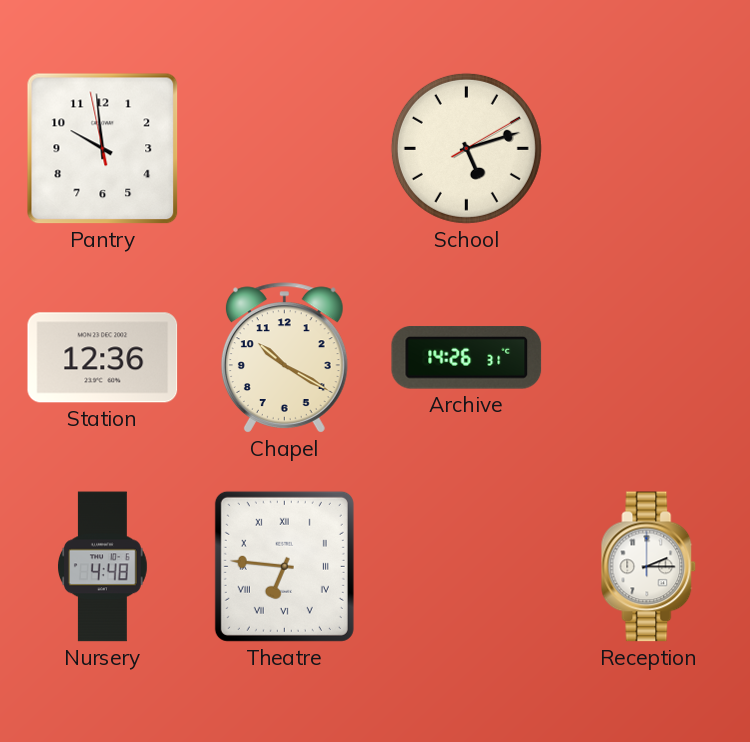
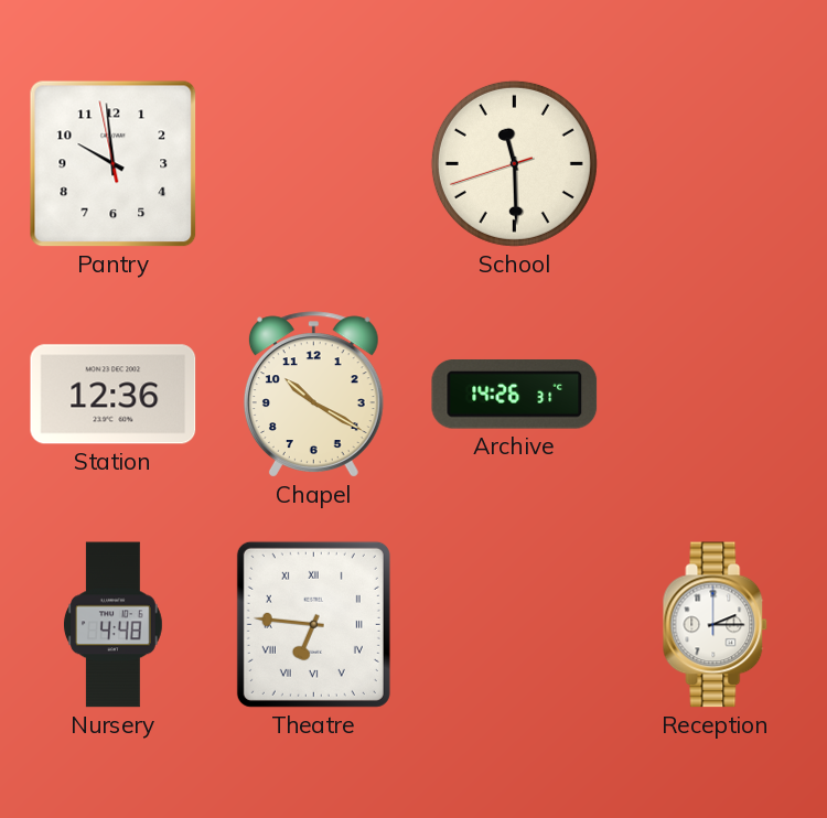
School: 5:12 -> 11:29
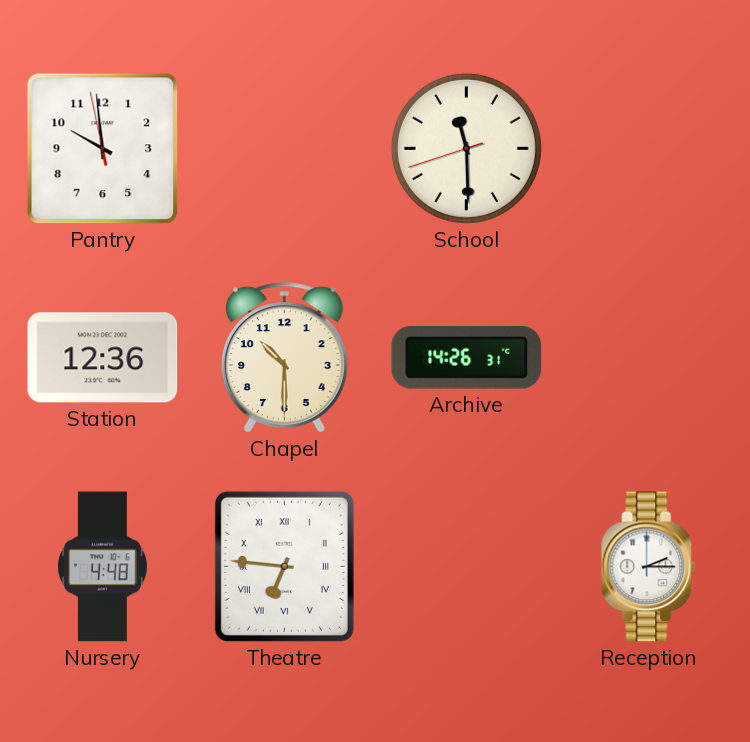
Chapel: 10:20 -> 10:30
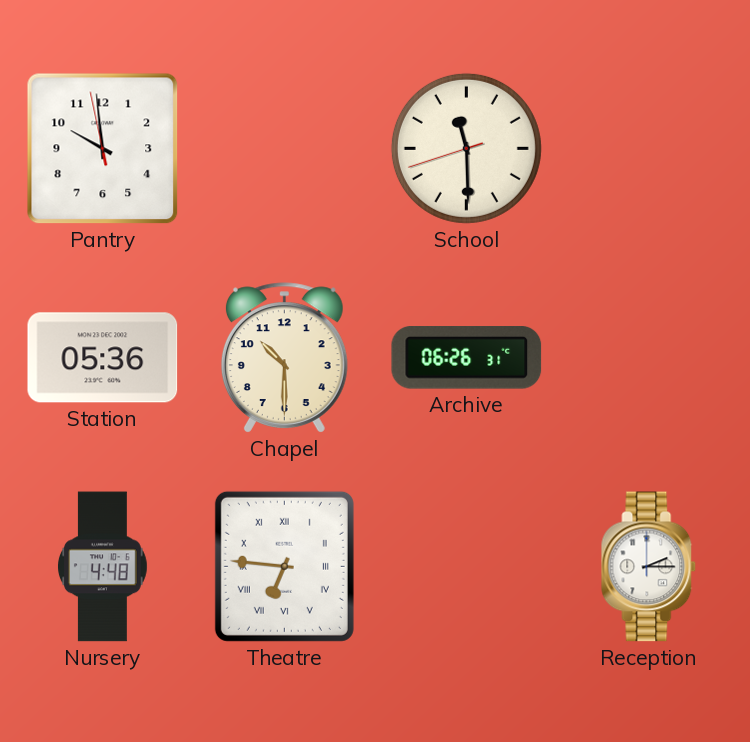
Station: 12:36 -> 05:36
Archive: 14:26 -> 06:26
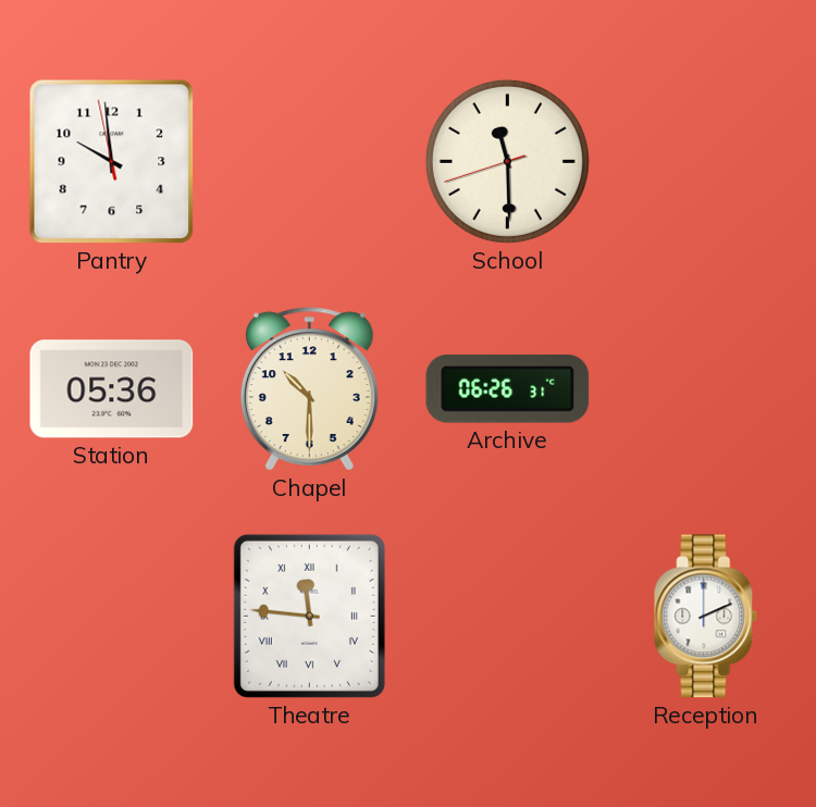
Nursery: 4:48 -> none
Theatre: 6:46 -> 11:46
Reception: 2:15 -> 2:11
